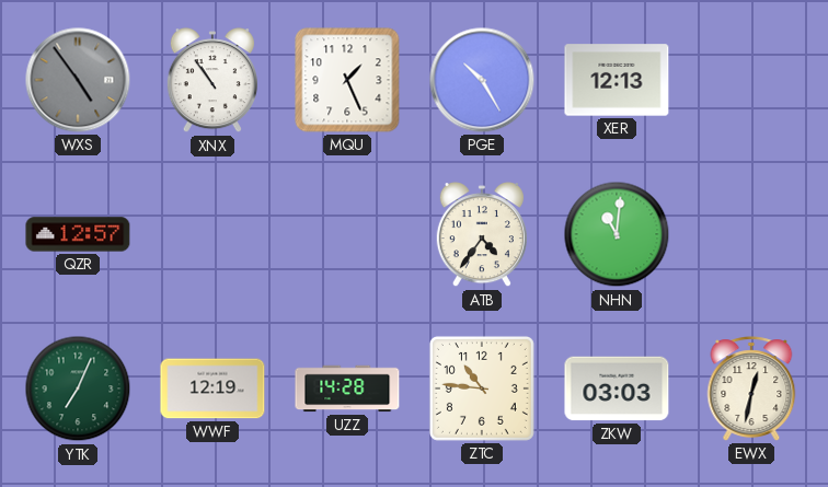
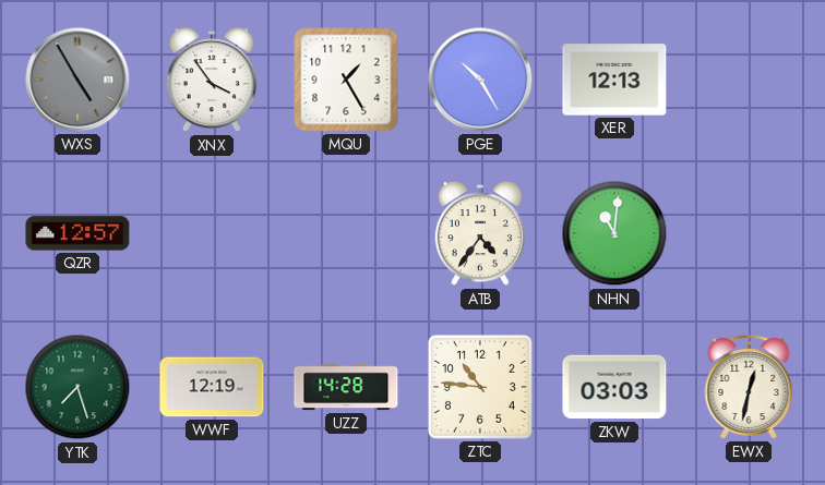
WXS: 4:54 -> 4:55
XNX: 10:54 -> 3:54
MQU: 1:26 -> 1:25
YTK: 7:04 -> 7:27
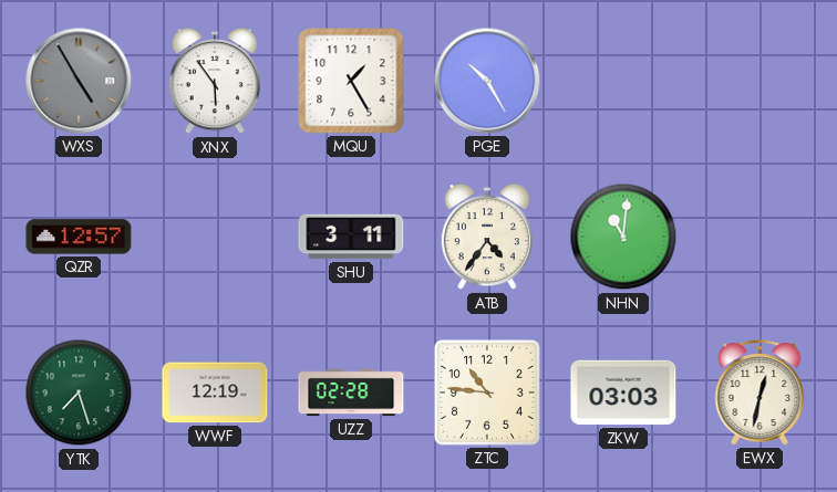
XNX: 3:54 -> 5:54
XER: 12:13 -> none
SHU: none -> 3:11
UZZ: 14:28 -> 02:28
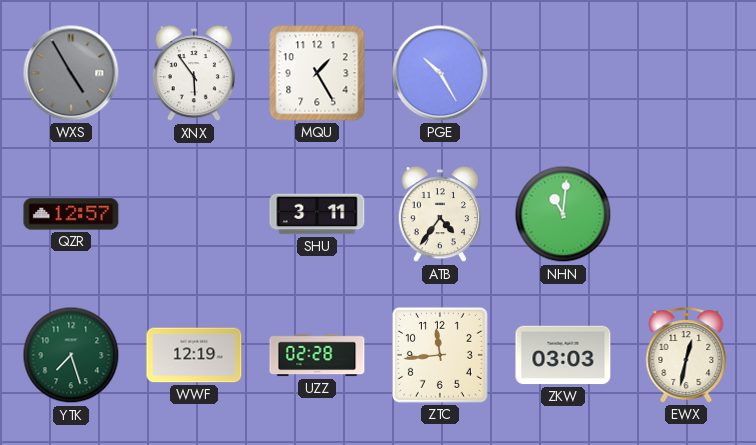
ZTC: 10:46 -> 11:44
